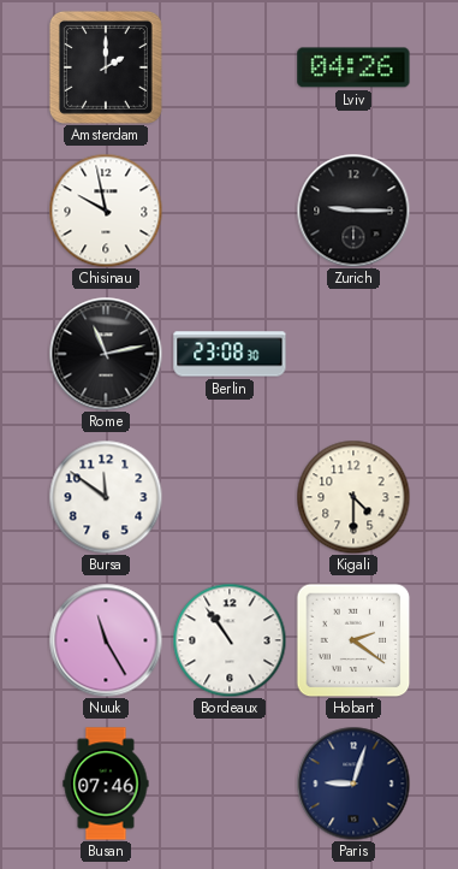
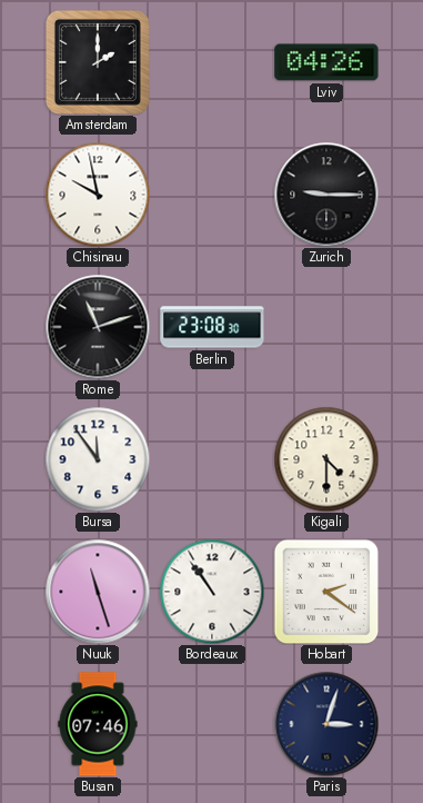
Rome: 11:13 -> 11:12
Bursa: 11:51 -> 11:54
Nuuk: 11:25 -> 11:27
Paris: 9:03 -> 3:03
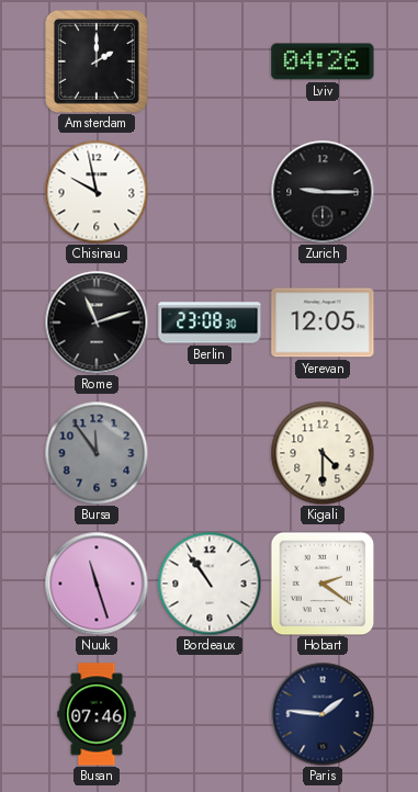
Yerevan: none -> 12:05
Bursa dial: white -> grey
Paris: 3:03 -> 1:46
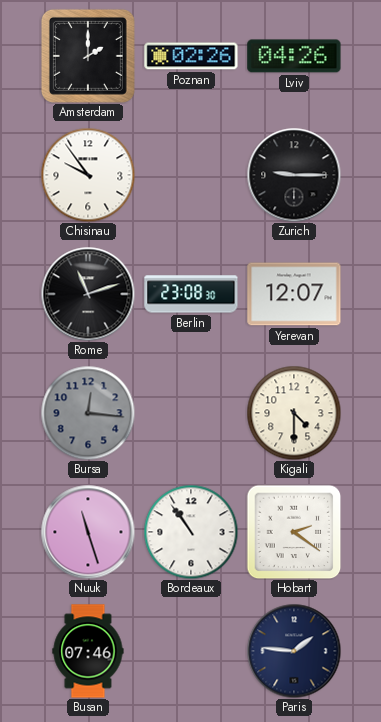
Poznan: none -> 02:26
Chisinau: 9:58 -> 9:54
Yerevan: 12:05 -> 12:07
Bursa: 11:54 -> 12:16
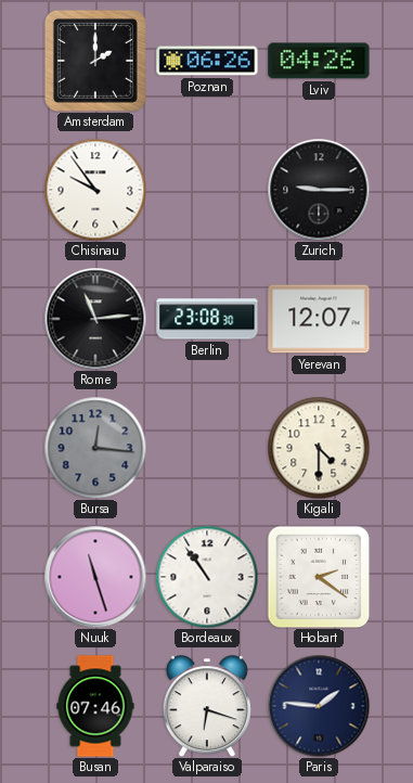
Poznan: 02:26 -> 06:26
Rome: 11:12 -> 11:14
Valparaiso: none -> 6:18
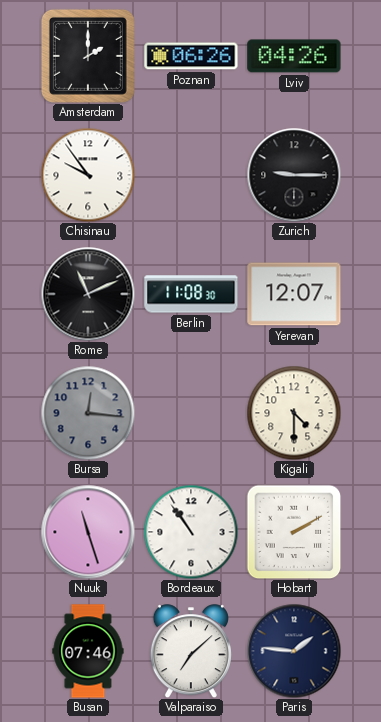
Rome: 11:14 -> 11:11
Berlin: 23:08 -> 11:08
Hobart: 2:21 -> 2:10
Valparaiso: 6:18 -> 7:08
